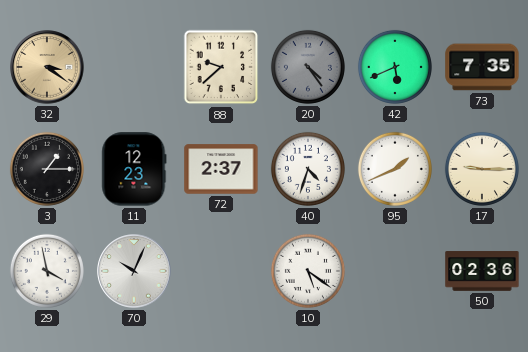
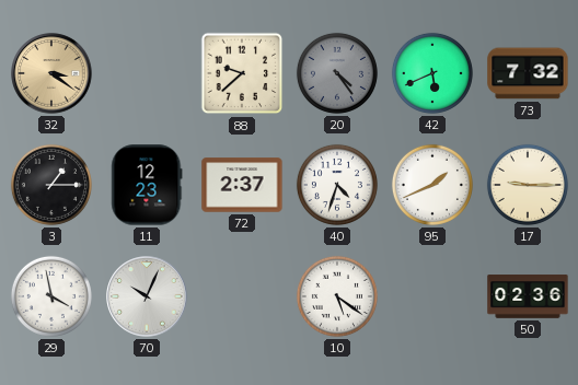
73: 7:35 -> 7:32
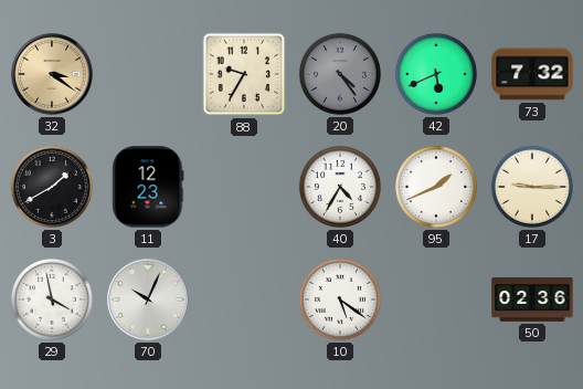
88: 9:38 -> 9:35
3: 1:15 -> 1:40
72: 2:37 -> none
40: 4:33 -> 4:35
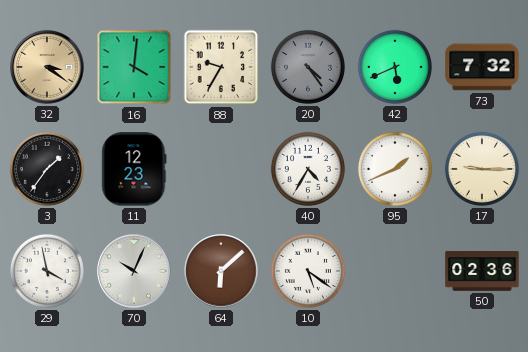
16: none -> 4:01
3: 1:40 -> 1:36
64: none -> 6:08
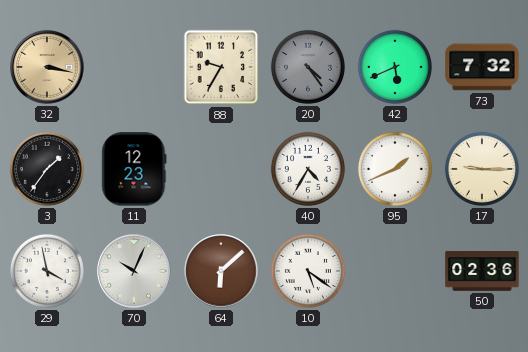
32: 3:21 -> 3:17
16: 4:01 -> none
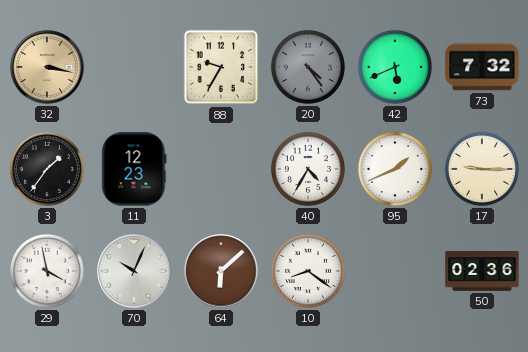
10: 5:21 -> 8:21
